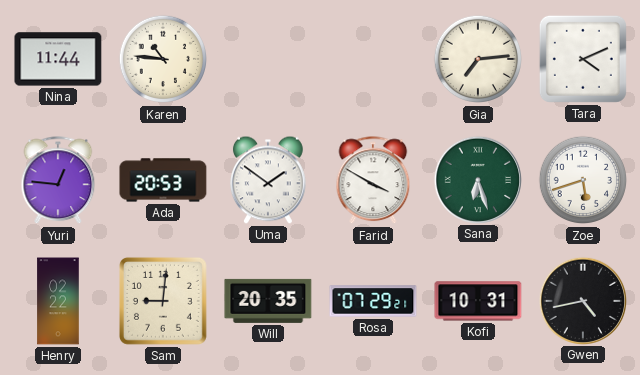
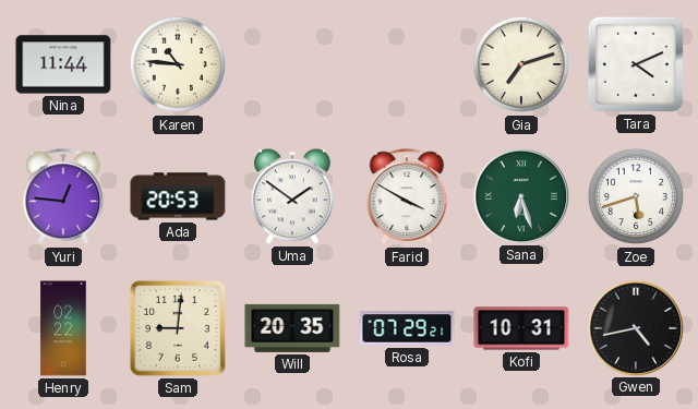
Gia: 7:14 -> 7:12
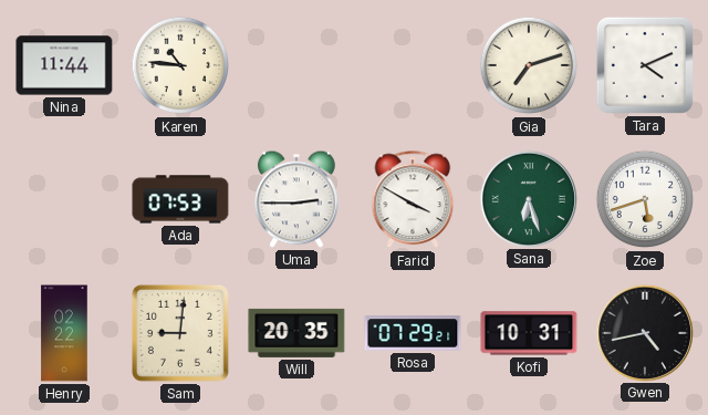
Yuri: 12:46 -> none
Ada: 20:53 -> 07:53
Uma: 1:51 -> 2:45
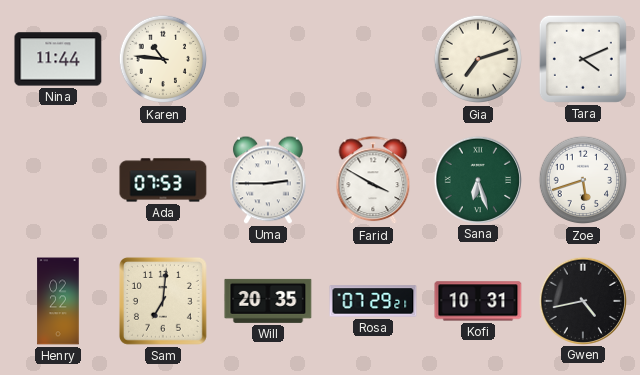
Sam: 9:01 -> 7:01
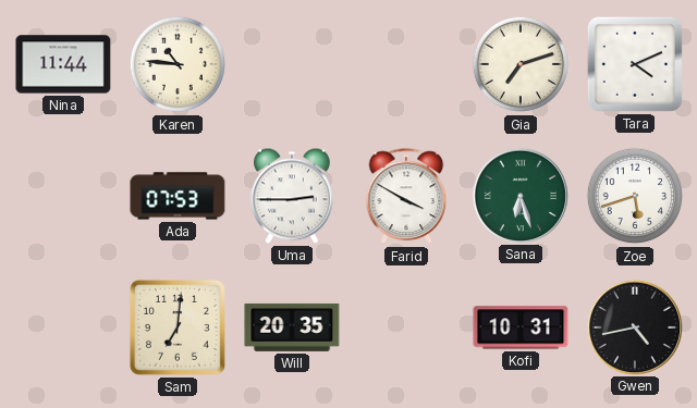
Henry: 02:22 -> none
Rosa: 07:29 -> none
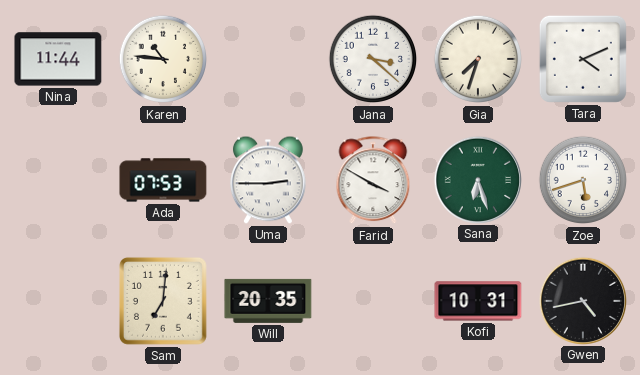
Jana: none -> 3:22
Gia: 7:12 -> 7:33
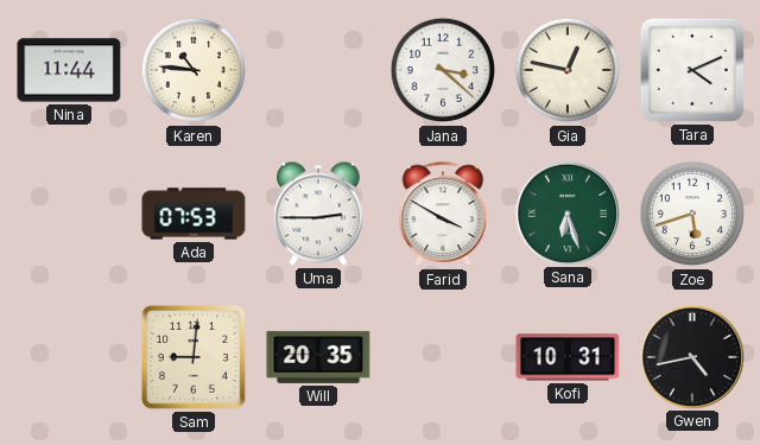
Gia: 7:33 -> 12:47
Sam: 7:01 -> 9:01
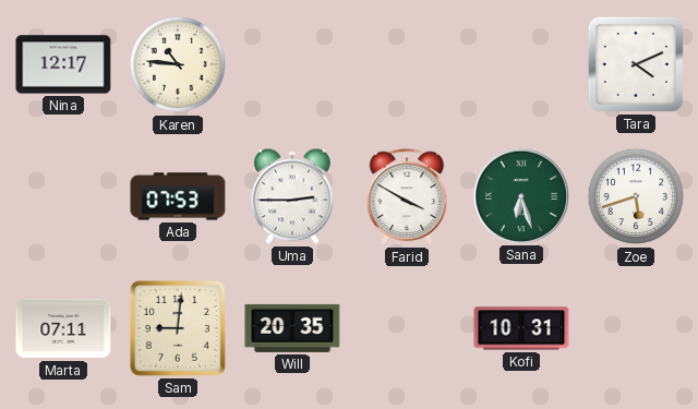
Nina: 11:44 -> 12:17
Jana: 3:22 -> none
Gia: 12:47 -> none
Marta: none -> 07:11
Gwen: 4:43 -> none
